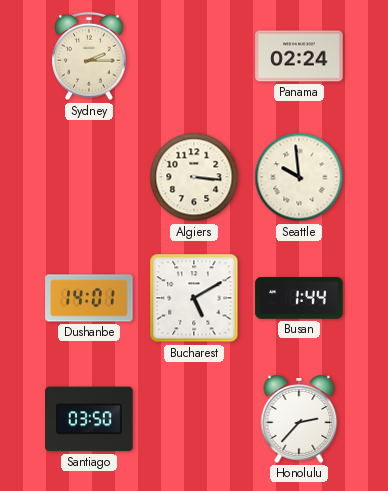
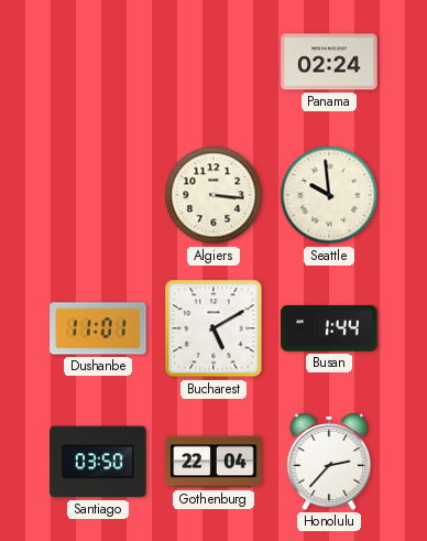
Sydney: 2:15 -> none
Dushanbe: 14:01 -> 11:01
Gothenburg: none -> 22:04
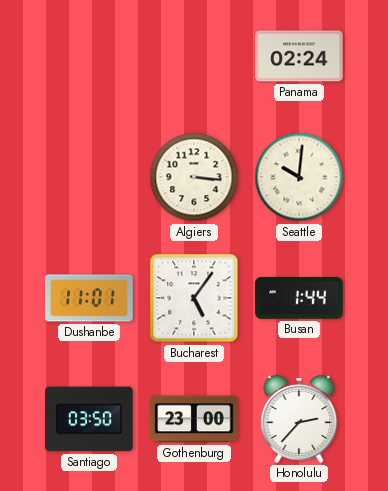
Seattle: 9:59 -> 10:01
Bucharest: 5:10 -> 5:06
Gothenburg: 22:04 -> 23:00
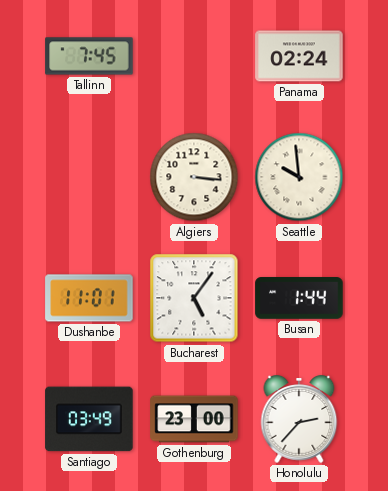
Tallinn: none -> 7:45
Seattle: 10:01 -> 9:59
Santiago: 03:50 -> 03:49
